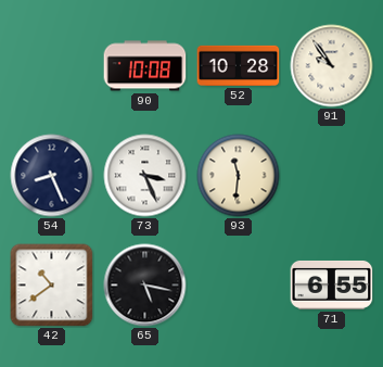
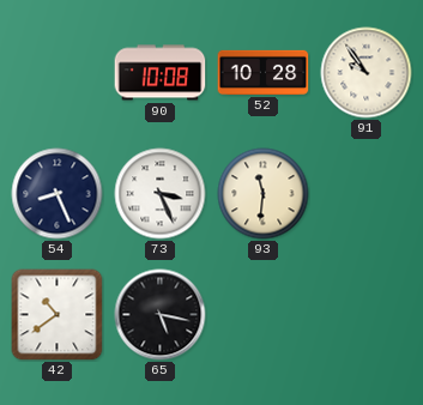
71: 6:55 -> none
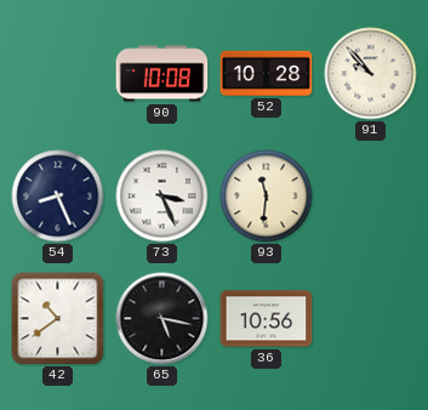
91: 9:54 -> 9:53
36: none -> 10:56
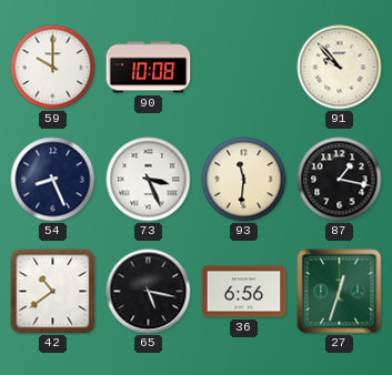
59: none -> 10:00
52: 10:28 -> none
87: none -> 1:17
36: 10:56 -> 6:56
27: none -> 12:33
